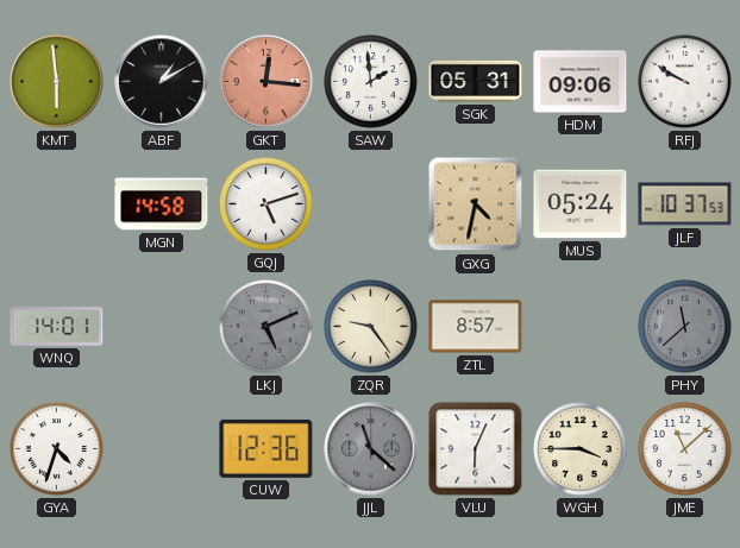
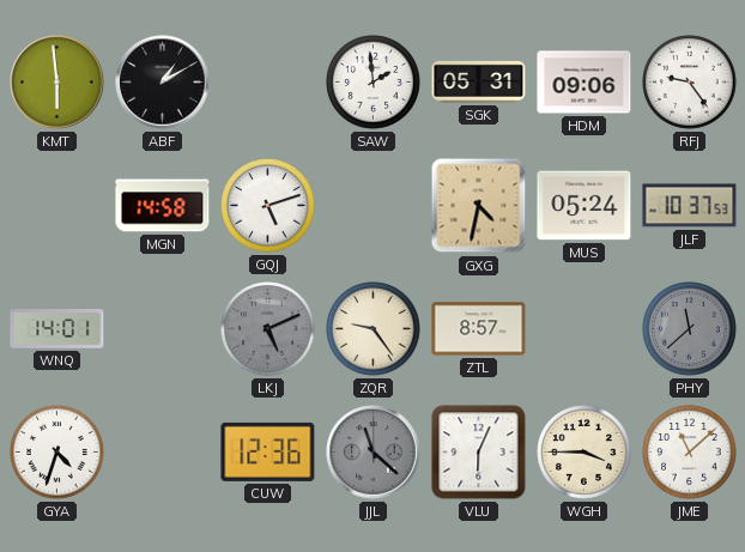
GKT: 12:16 -> none
RFJ: 9:50 -> 9:24
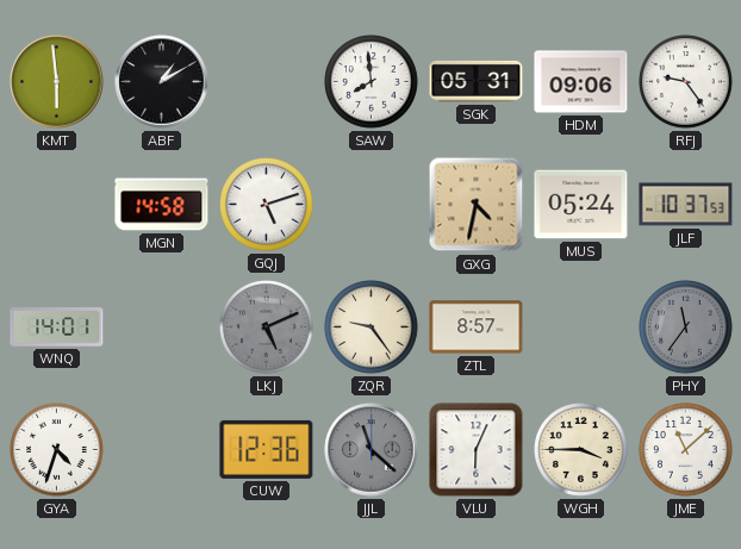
SAW: 1:59 -> 7:59
PHY: 11:38 -> 11:36
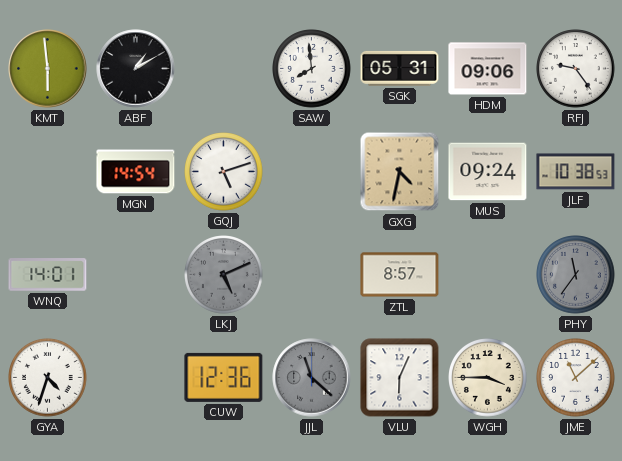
MGN: 14:58 -> 14:54
MUS: 05:24 -> 09:24
JLF: 10:37 -> 10:38
ZQR: 9:24 -> none
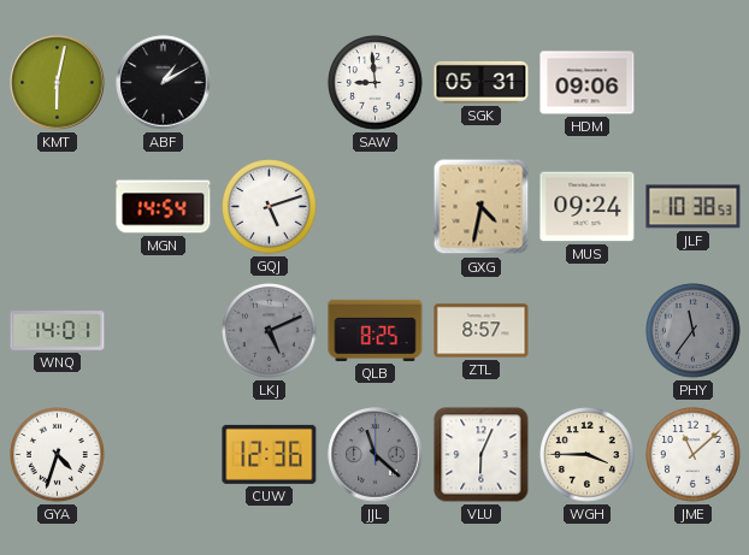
KMT: 5:59 -> 6:02
SAW: 7:59 -> 8:59
RFJ: 9:24 -> none
QLB: none -> 8:25
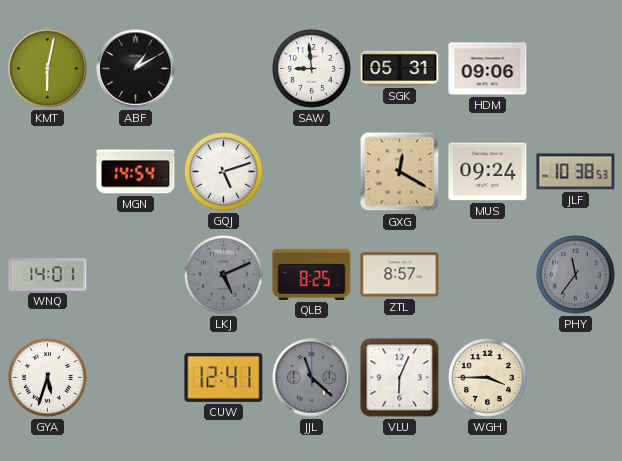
GXG: 4:32 -> 12:20
GYA: 4:33 -> 5:33
CUW: 12:36 -> 12:41
JME: 11:08 -> none
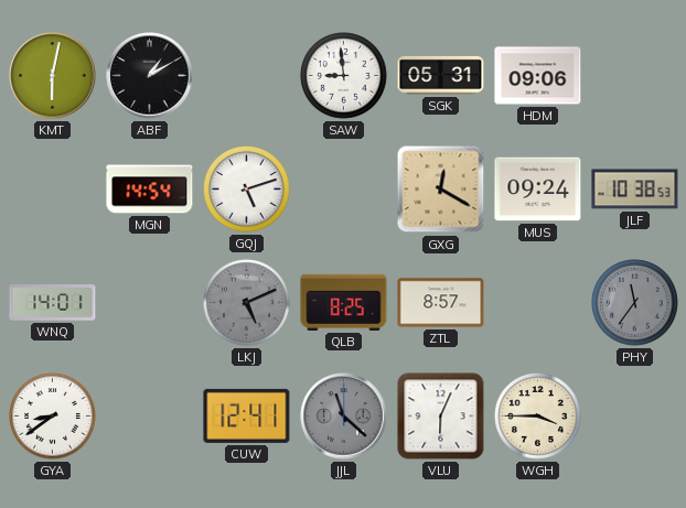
GYA: 5:33 -> 8:39
